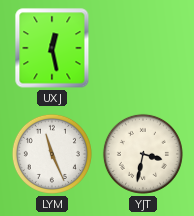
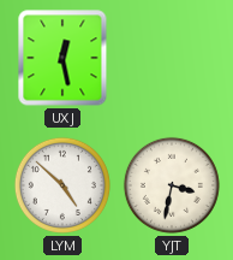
LYM: 11:26 -> 4:52
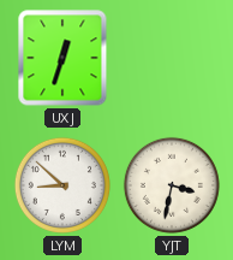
UXJ: 12:28 -> 12:33
LYM: 4:52 -> 8:52
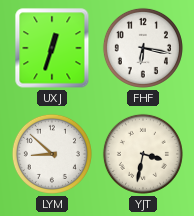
FHF: none -> 6:17
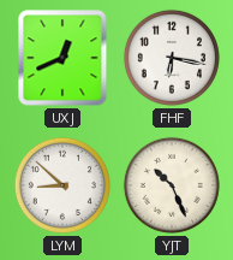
UXJ: 12:33 -> 12:41
YJT: 3:32 -> 10:26
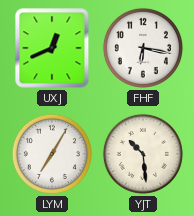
LYM: 8:52 -> 7:05
YJT: 10:26 -> 10:29
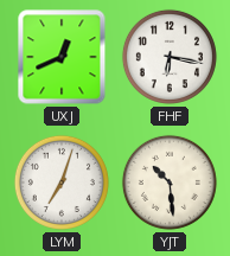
LYM: 7:05 -> 7:03
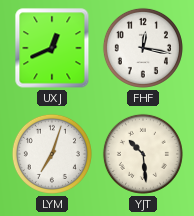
FHF: 6:17 -> 12:17
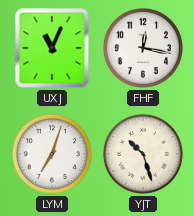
UXJ: 12:41 -> 11:04
YJT: 10:29 -> 10:27
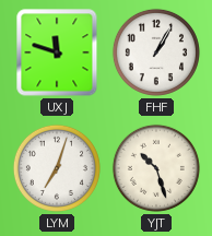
UXJ: 11:04 -> 11:48
FHF: 12:17 -> 1:05
